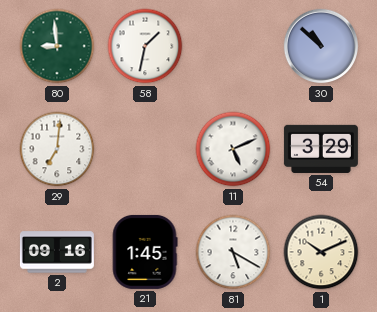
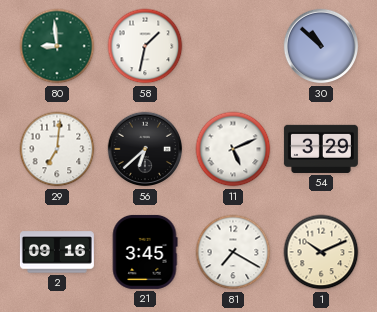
56: none -> 6:38
21: 1:45 -> 3:45
81: 5:20 -> 7:20
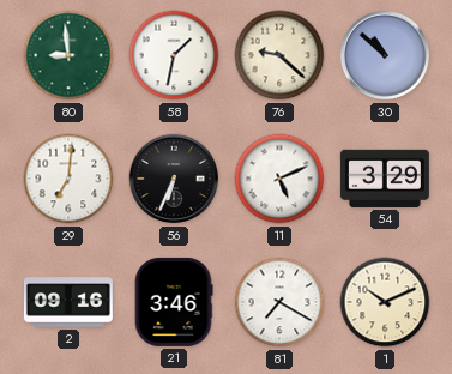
76: none -> 9:22
56: 6:38 -> 6:34
21: 3:45 -> 3:46
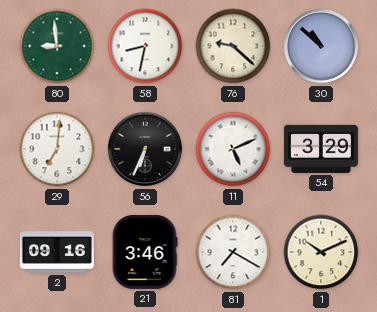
58: 1:32 -> 8:32
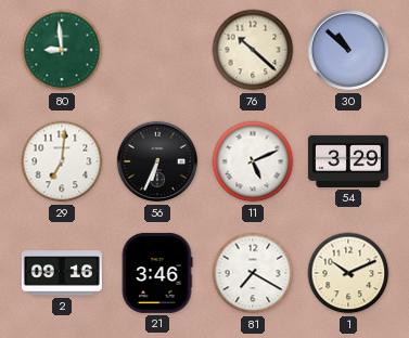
58: 8:32 -> none
76: 9:22 -> 10:22
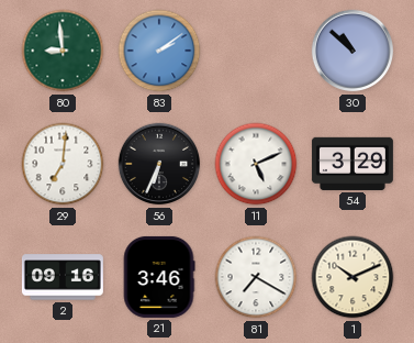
83: none -> 2:09
76: 10:22 -> none
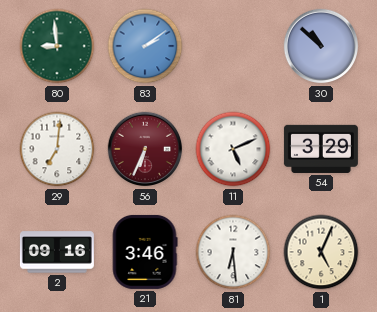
56 dial: black -> burgundy
81: 7:20 -> 6:29
1: 10:11 -> 5:04
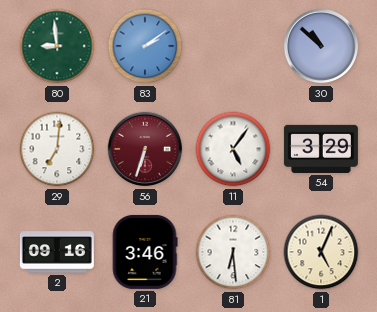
56: 6:34 -> 6:33
11: 5:11 -> 5:06
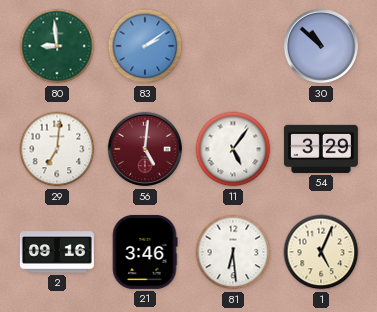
56: 6:33 -> 5:01
